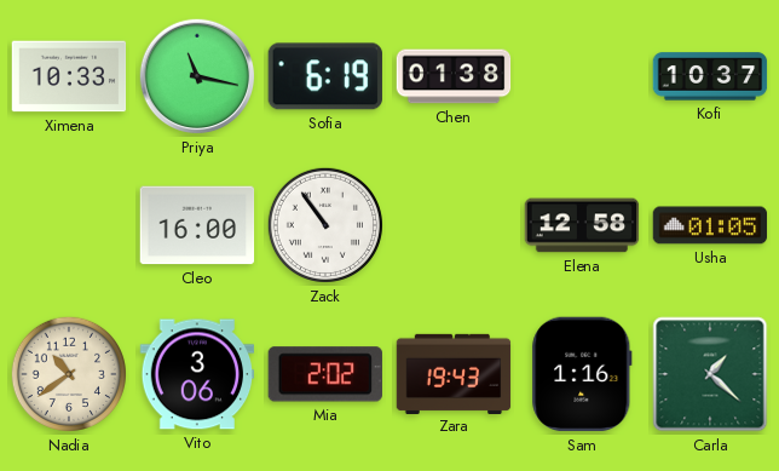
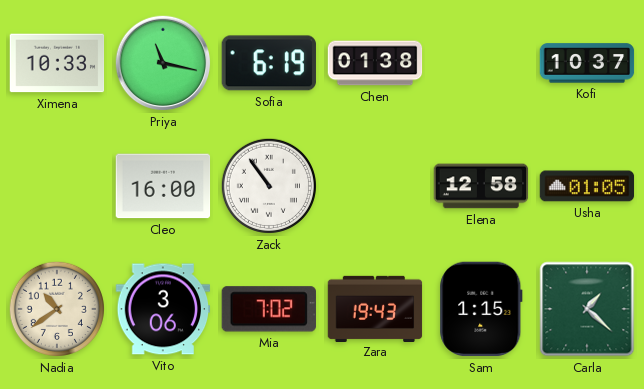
Mia: 2:02 -> 7:02
Sam: 1:16 -> 1:15
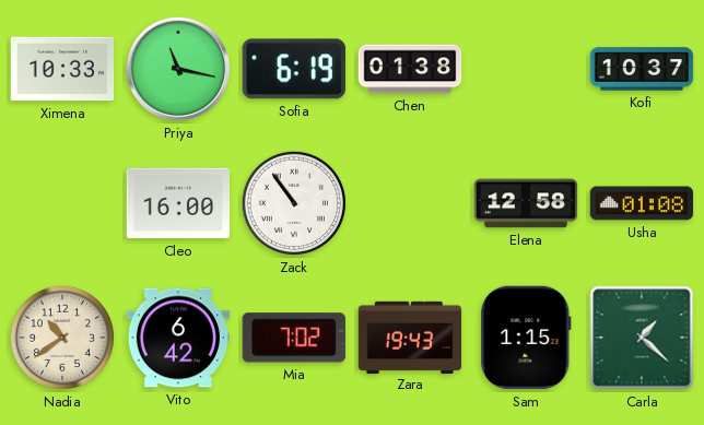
Usha: 01:05 -> 01:08
Vito: 3:06 -> 6:42
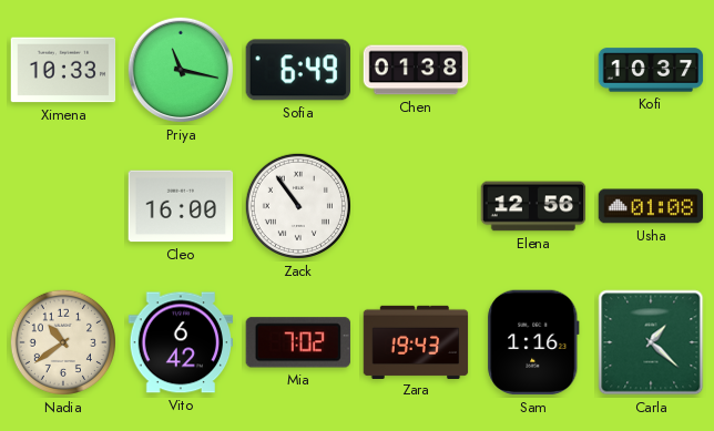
Sofia: 6:19 -> 6:49
Elena: 12:58 -> 12:56
Sam: 1:15 -> 1:16
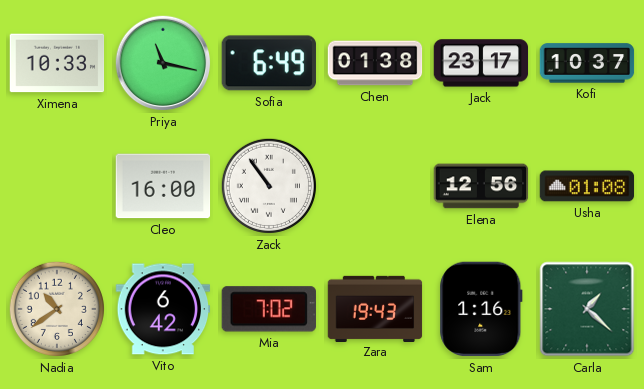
Jack: none -> 23:17
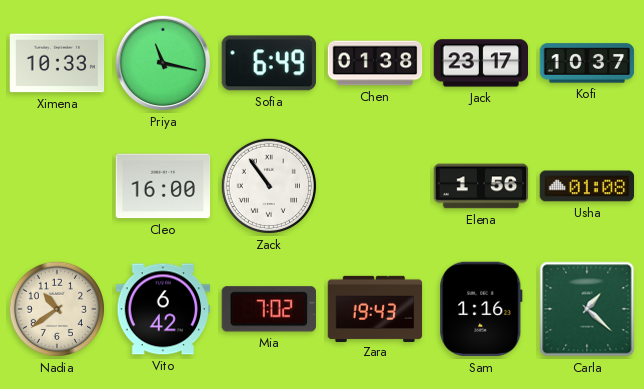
Elena: 12:56 -> 1:56
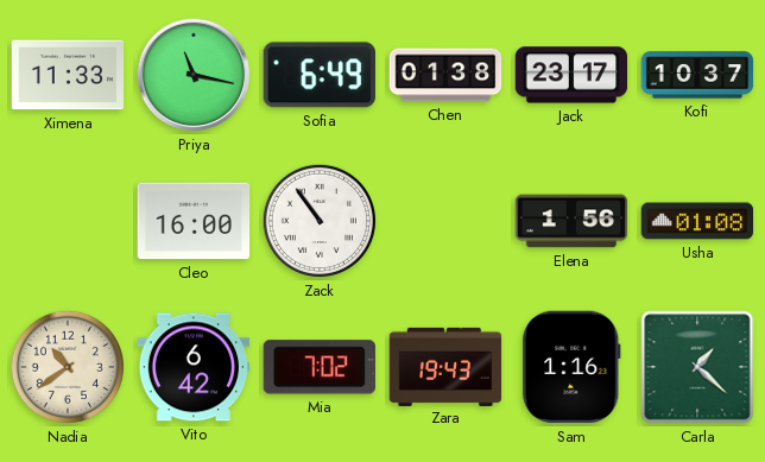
Ximena: 10:33 -> 11:33
